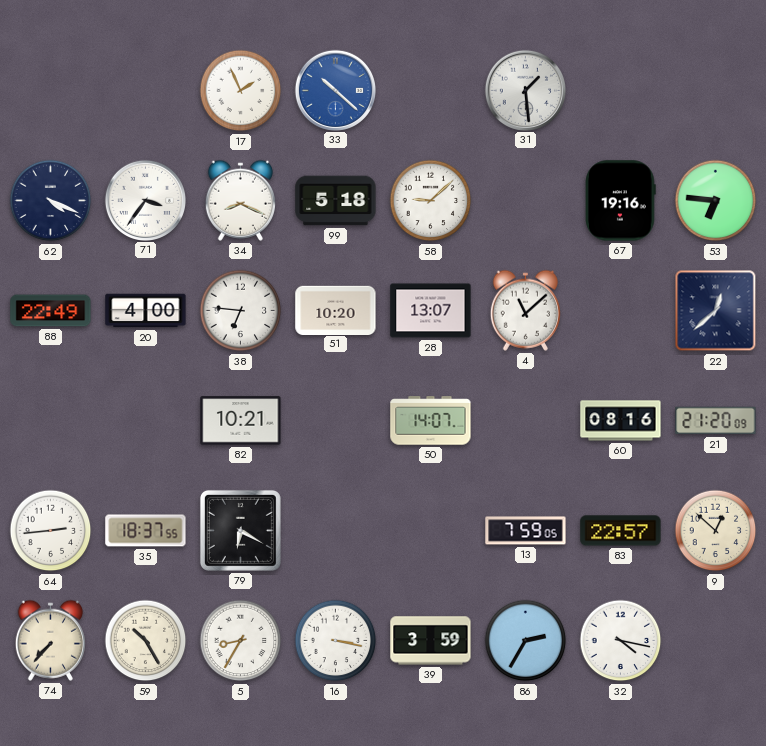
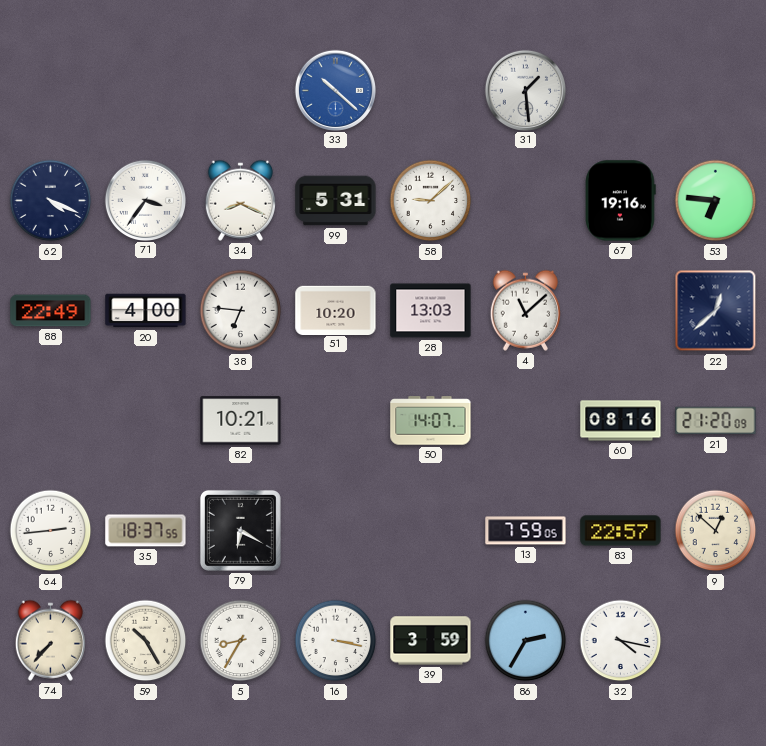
17: 1:56 -> none
99: 5:18 -> 5:31
28: 13:07 -> 13:03
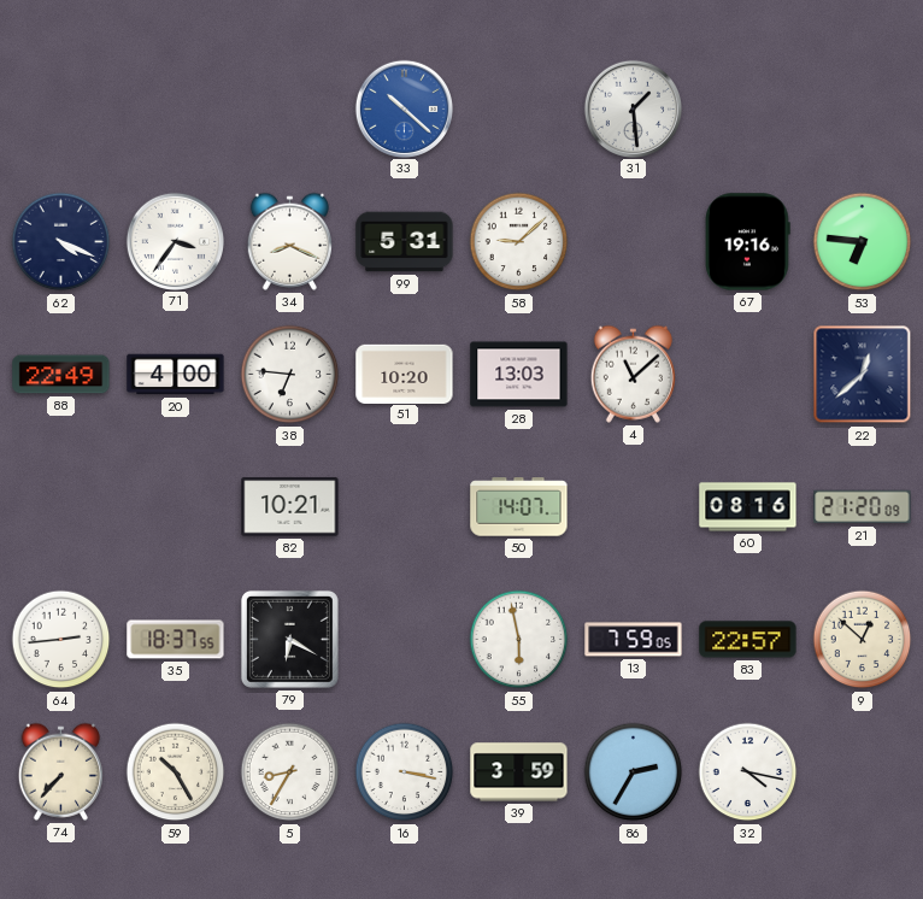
55: none -> 5:58
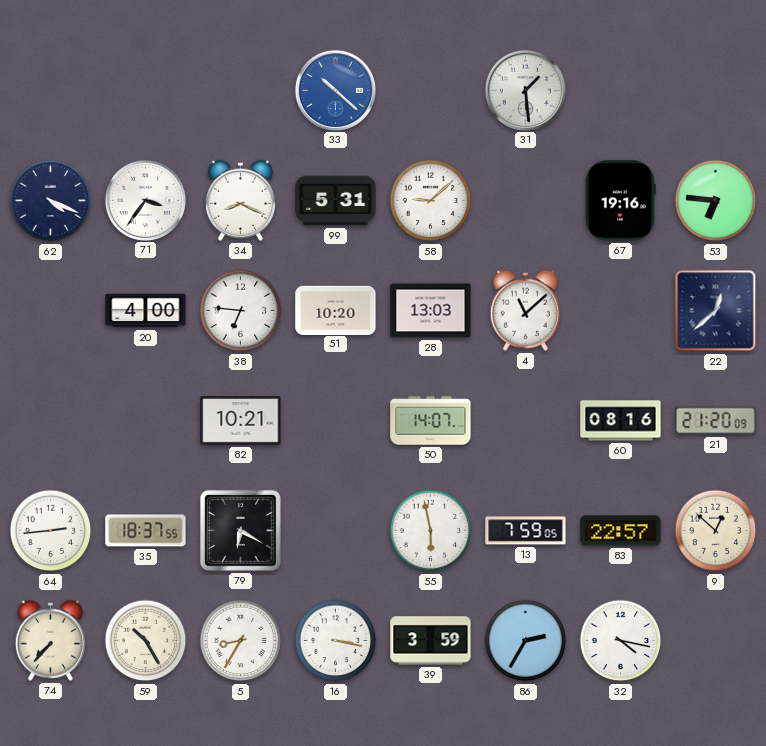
88: 22:49 -> none
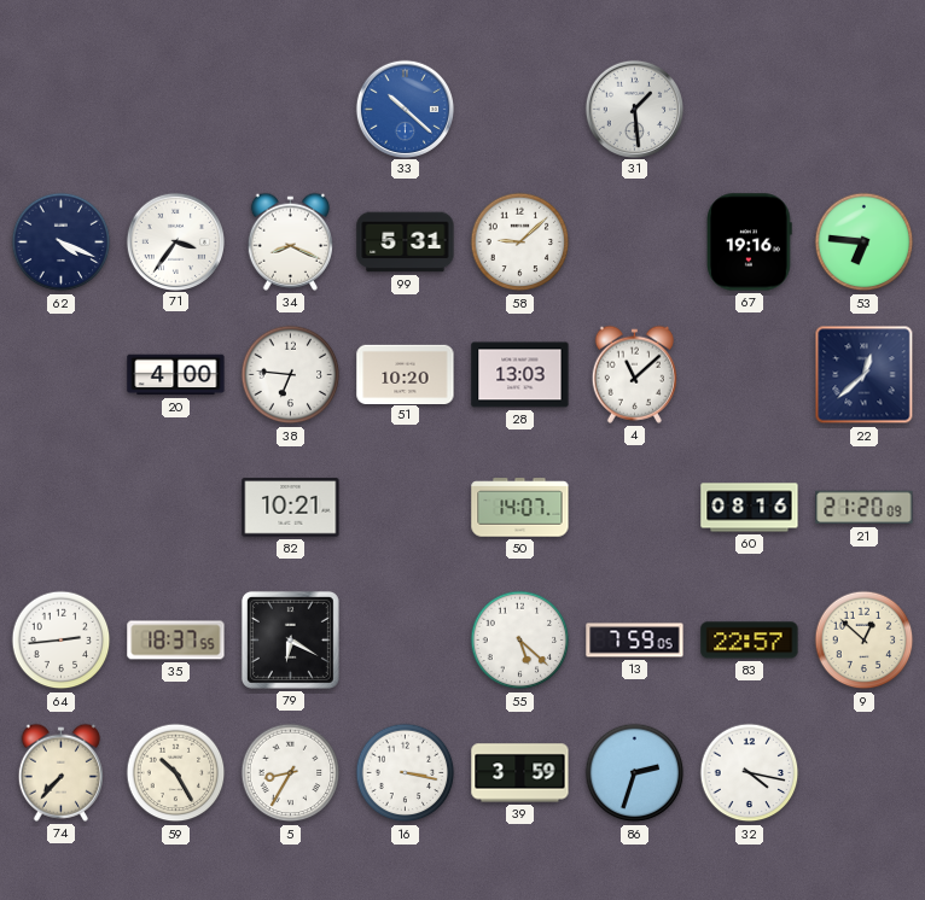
55: 5:58 -> 5:22
86: 2:35 -> 2:33
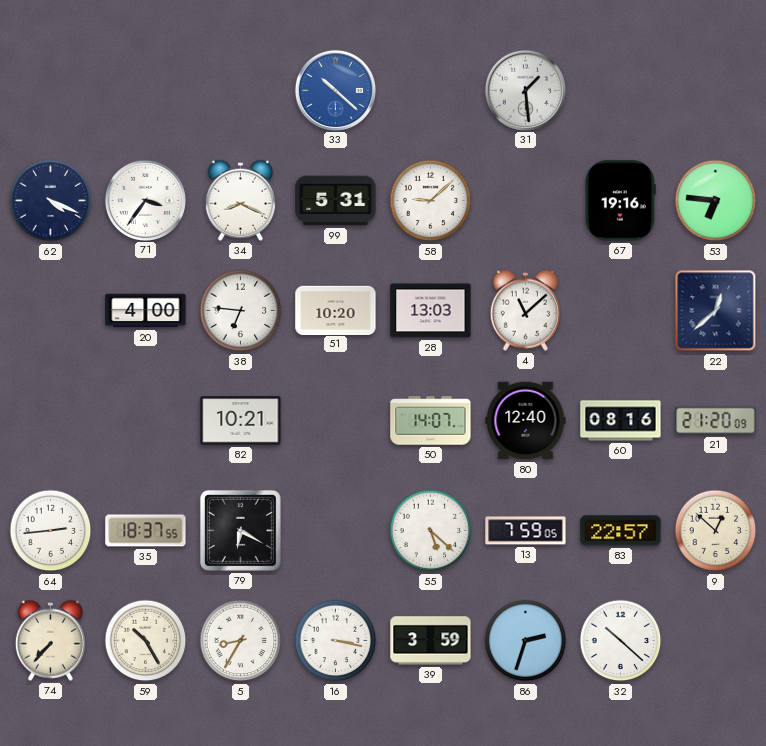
80: none -> 12:40
32: 4:17 -> 10:22
